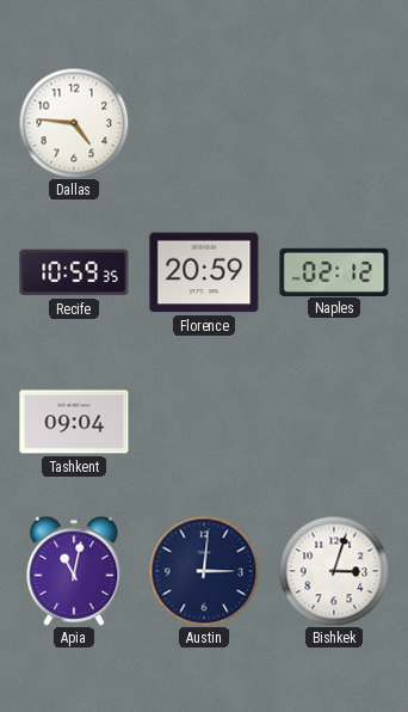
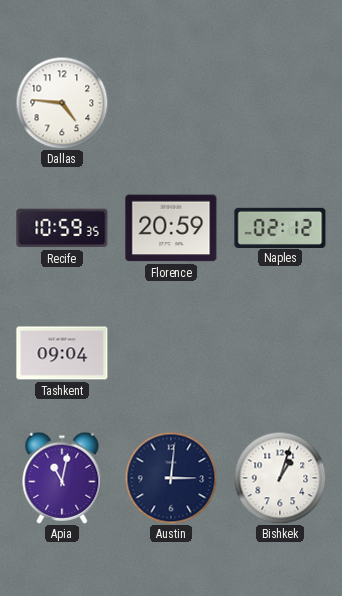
Bishkek: 3:03 -> 1:03
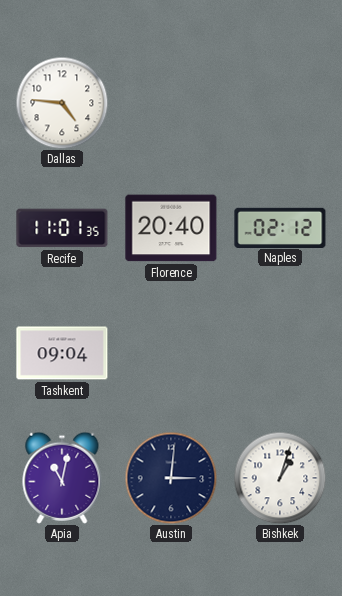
Recife: 10:59 -> 11:01
Florence: 20:59 -> 20:40
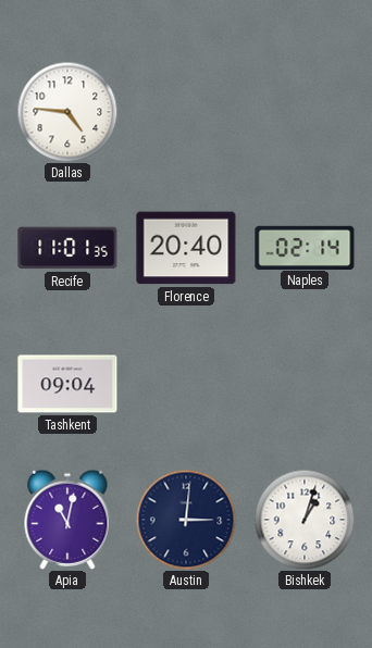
Naples: 02:12 -> 02:14
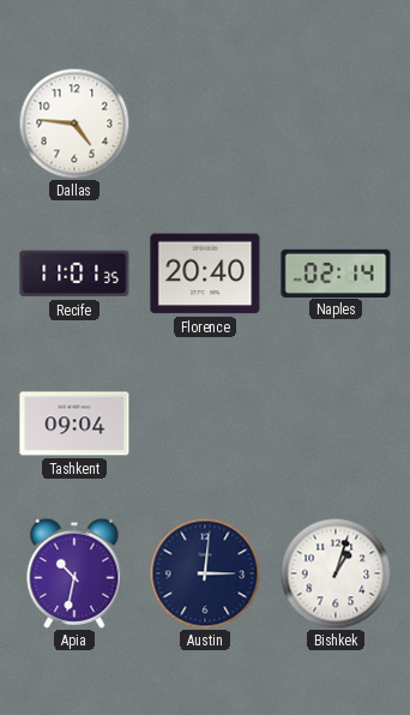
Apia: 11:02 -> 10:32
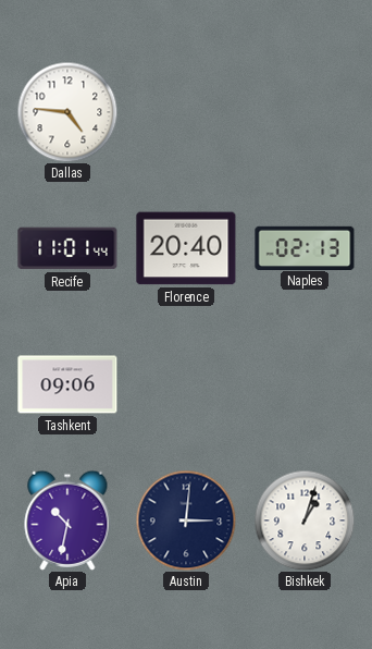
Recife: 11:01:35 -> 11:01:44
Naples: 02:14 -> 02:13
Tashkent: 09:04 -> 09:06
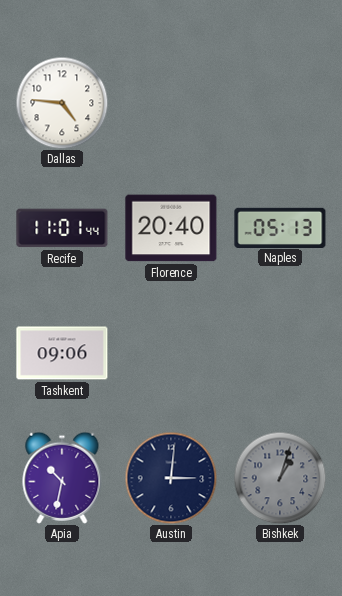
Naples: 02:13 -> 05:13
Bishkek dial: white -> grey
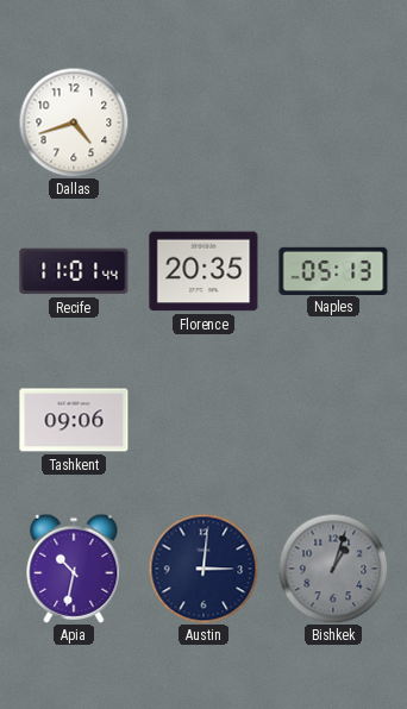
Dallas: 4:46 -> 4:42
Florence: 20:40 -> 20:35
